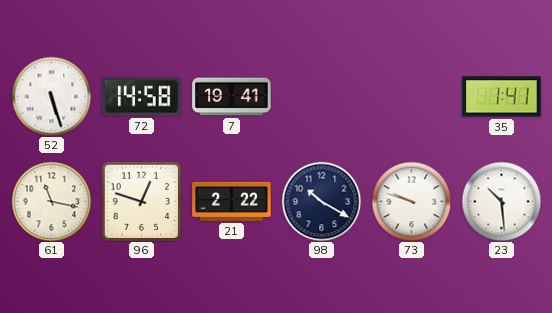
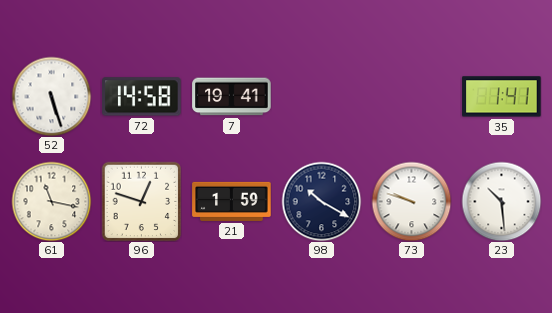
21: 2:22 -> 1:59
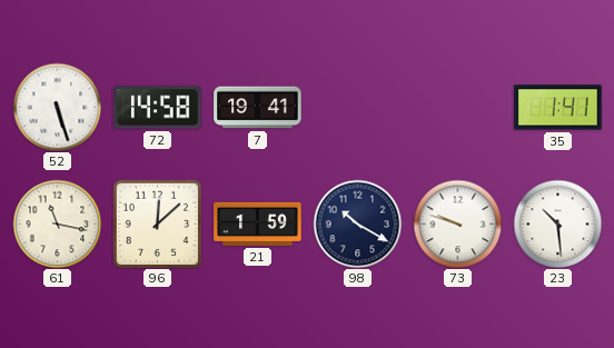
96: 12:48 -> 12:08
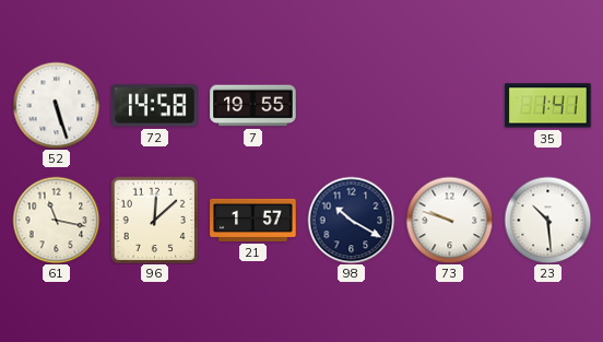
7: 19:41 -> 19:55
21: 1:59 -> 1:57
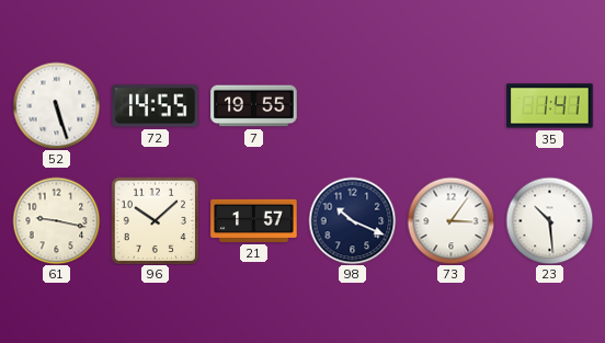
72: 14:58 -> 14:55
61: 11:17 -> 9:17
96: 12:08 -> 10:08
98: 10:20 -> 10:19
73: 9:48 -> 3:06
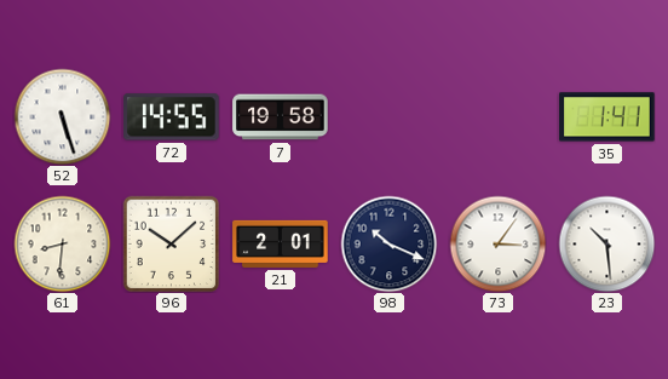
7: 19:55 -> 19:58
61: 9:17 -> 8:31
21: 1:57 -> 2:01
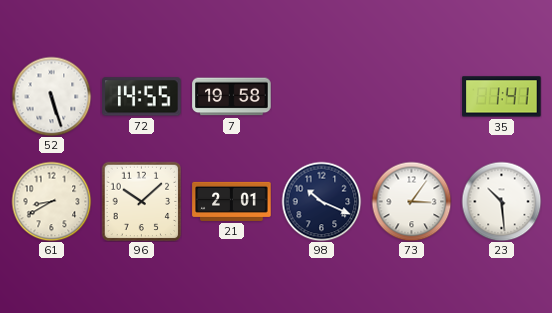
61: 8:31 -> 8:40
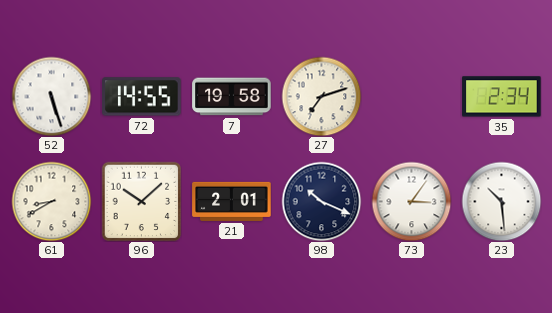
27: none -> 7:12
35: 1:41 -> 2:34
